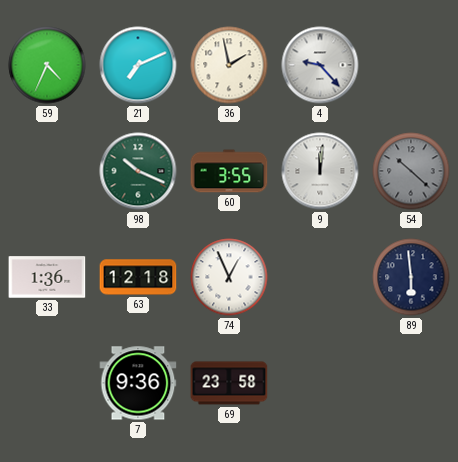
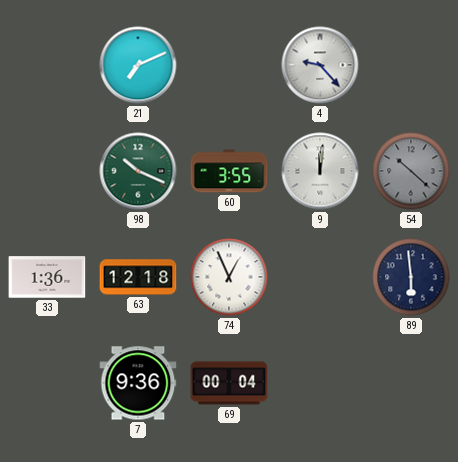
59: 4:34 -> none
36: 1:58 -> none
69: 23:58 -> 00:04
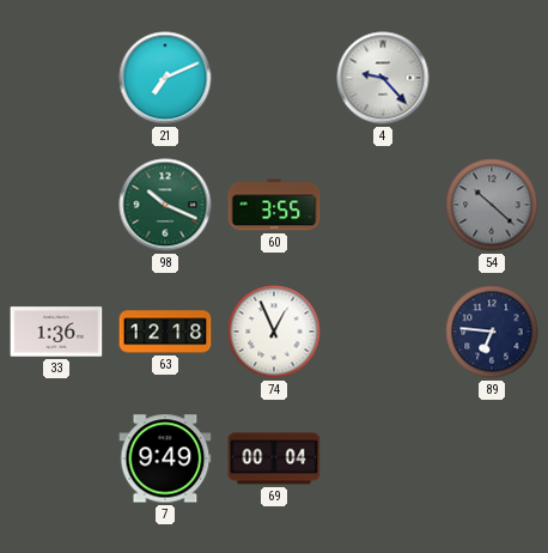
9: 12:01 -> none
89: 5:59 -> 6:46
7: 9:36 -> 9:49
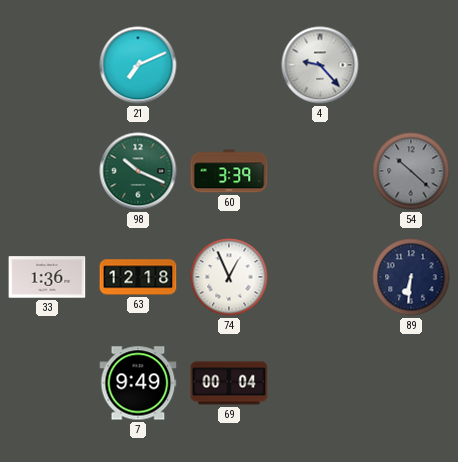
60: 3:55 -> 3:39
89: 6:46 -> 6:31
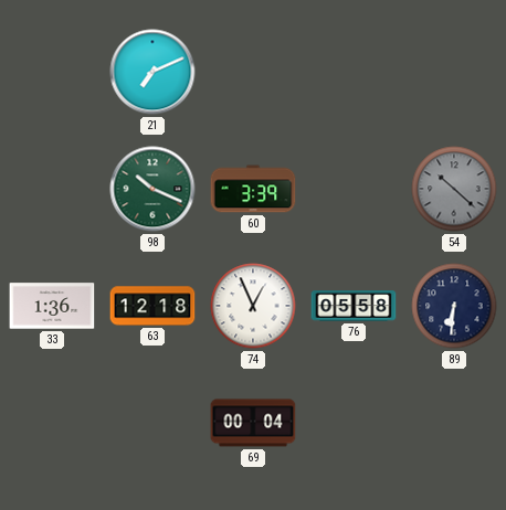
4: 9:23 -> none
76: none -> 05:58
7: 9:49 -> none
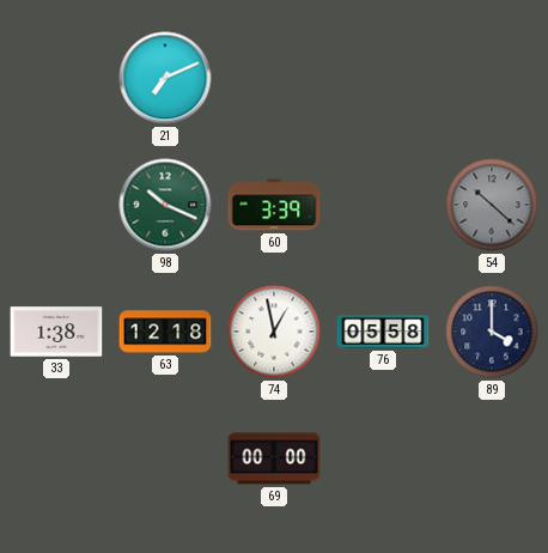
33: 1:36 -> 1:38
74: 12:56 -> 12:58
89: 6:31 -> 4:00
69: 00:04 -> 00:00
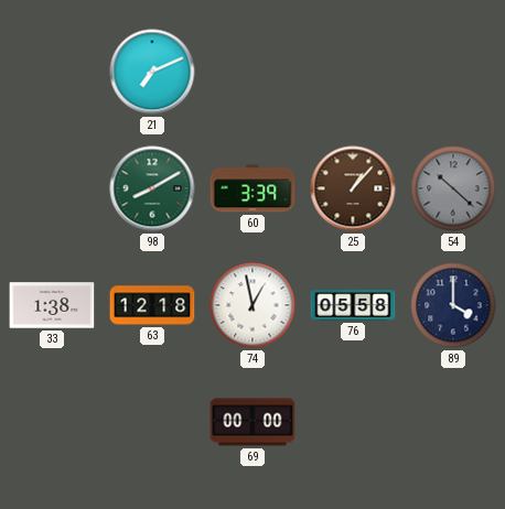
98: 10:19 -> 8:10
25: none -> 1:07
